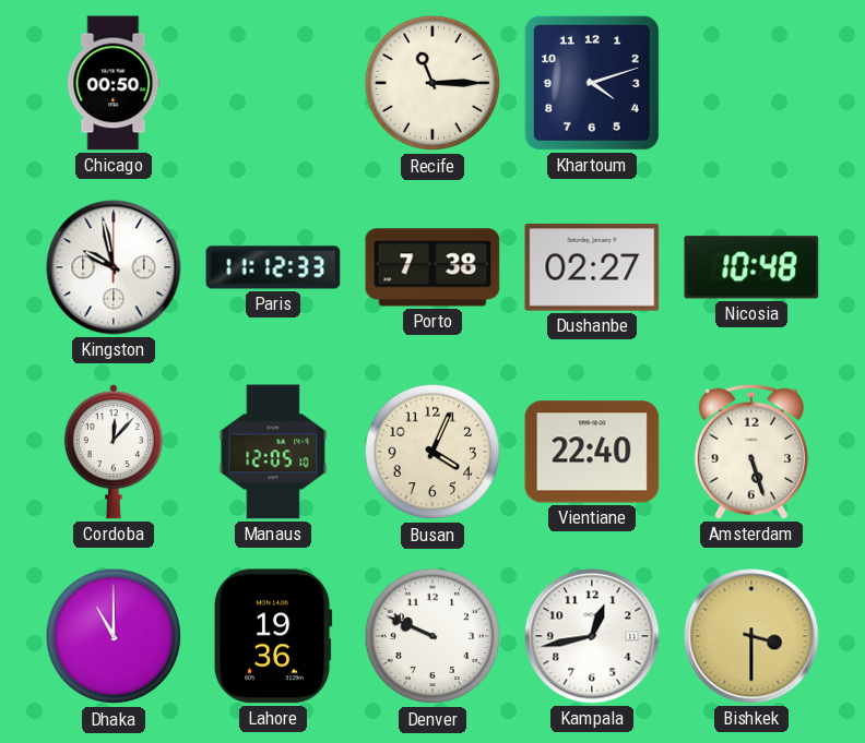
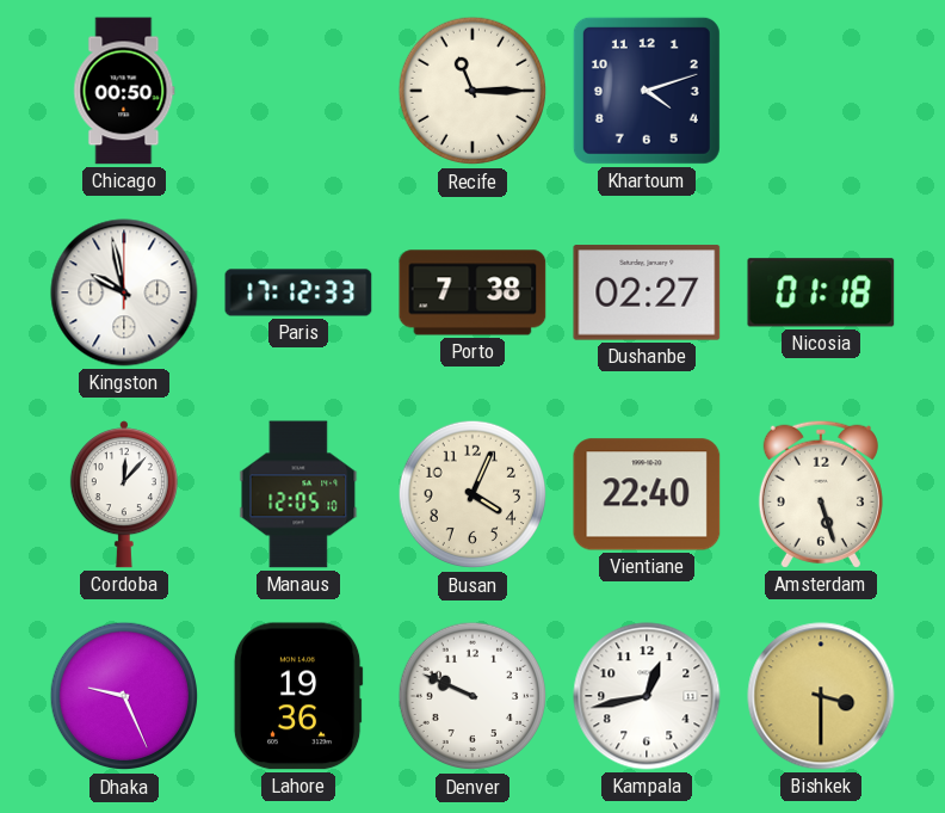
Paris: 11:12 -> 17:12
Nicosia: 10:48 -> 01:18
Dhaka: 11:00 -> 9:26
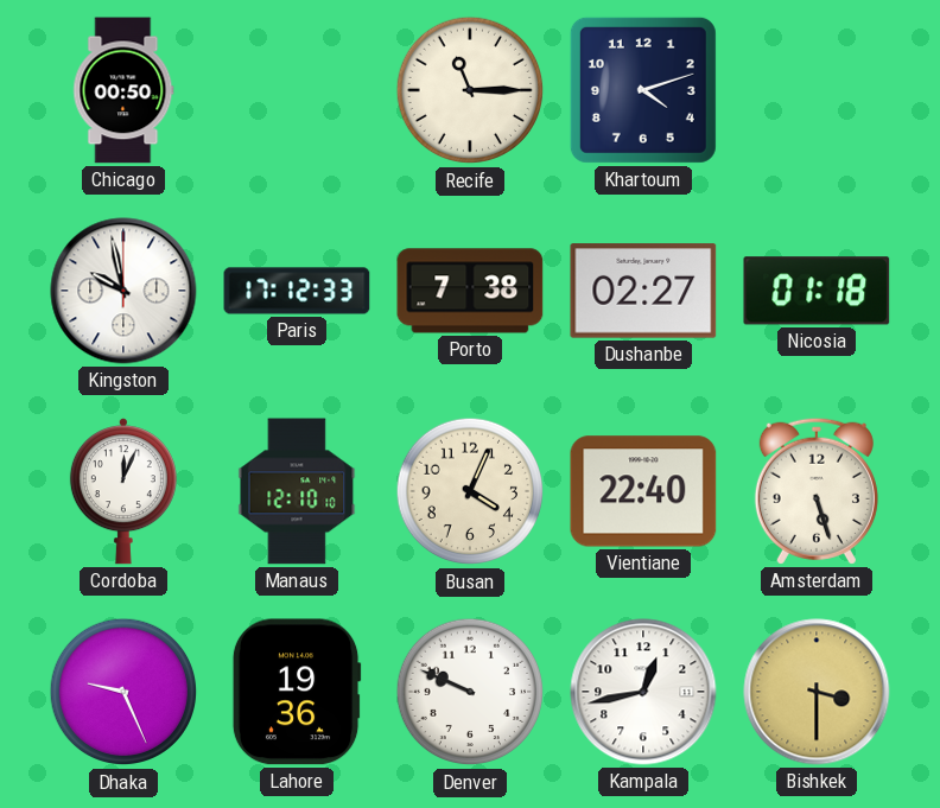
Cordoba: 12:07 -> 12:04
Manaus: 12:05 -> 12:10
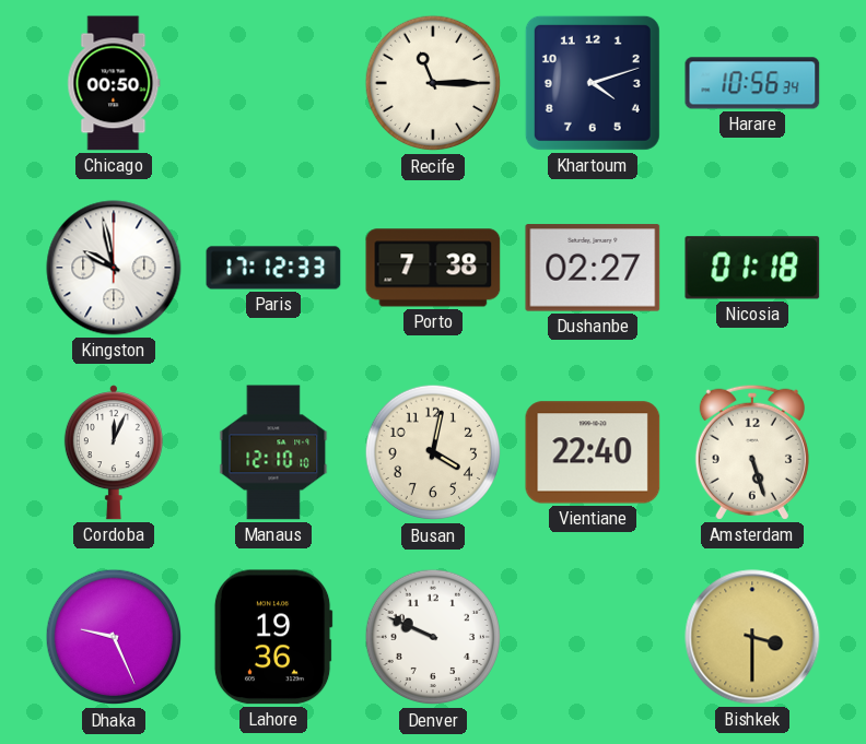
Harare: none -> 10:56
Busan: 4:04 -> 4:02
Kampala: 12:43 -> none
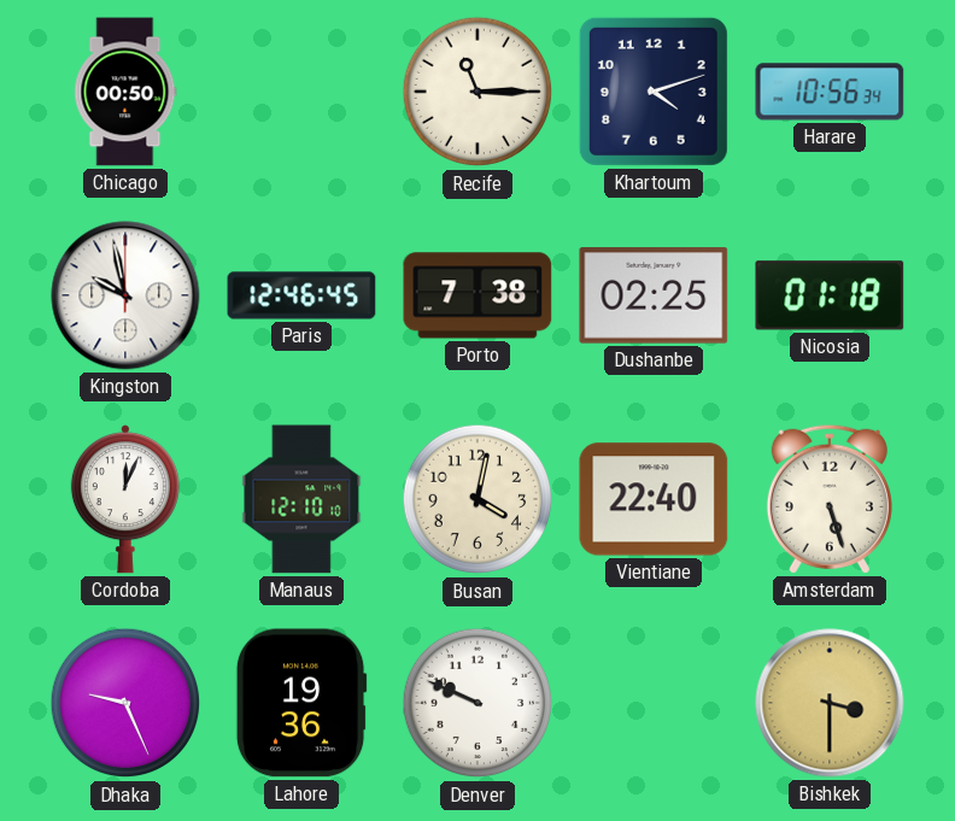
Paris: 17:12 -> 12:46
Dushanbe: 02:27 -> 02:25
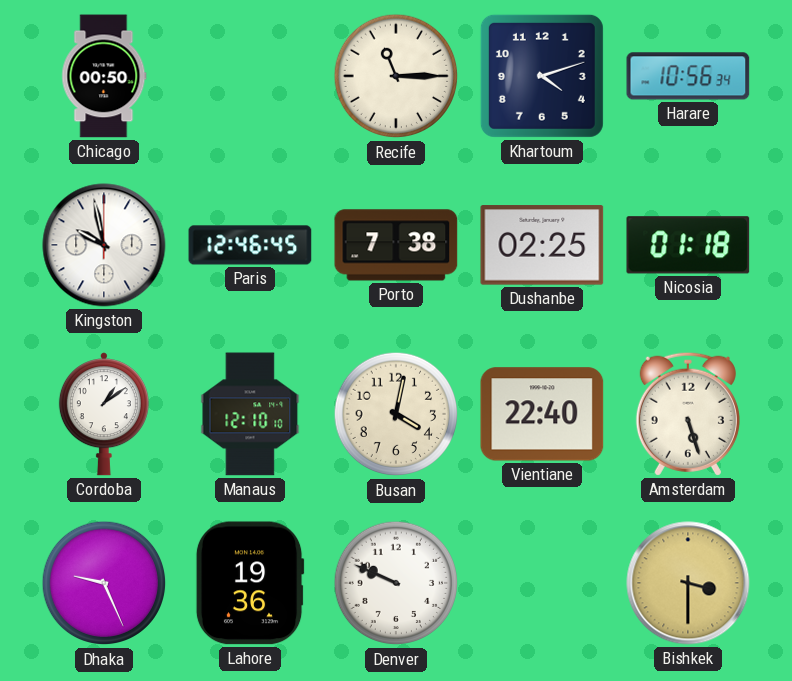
Cordoba: 12:04 -> 1:09
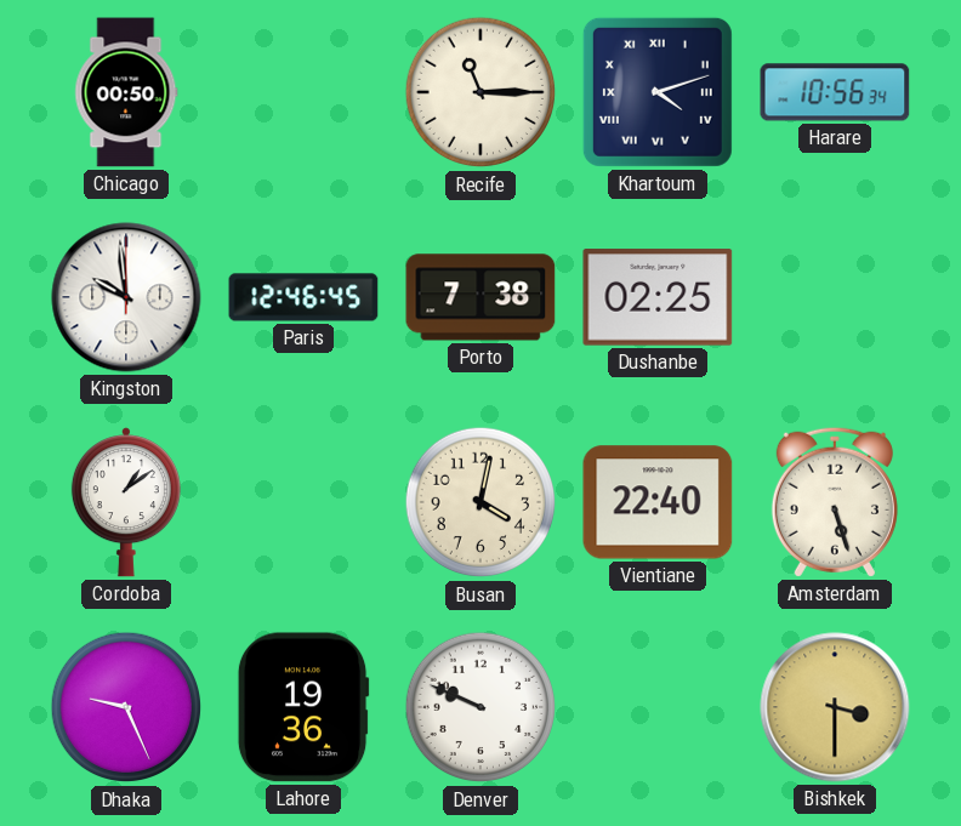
Khartoum numerals: Arabic -> Roman
Kingston: 9:58 -> 9:59
Nicosia: 01:18 -> none
Manaus: 12:10 -> none
